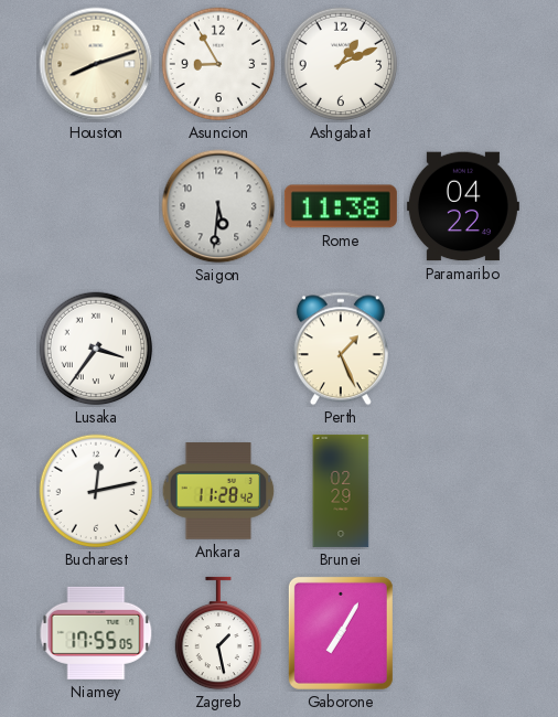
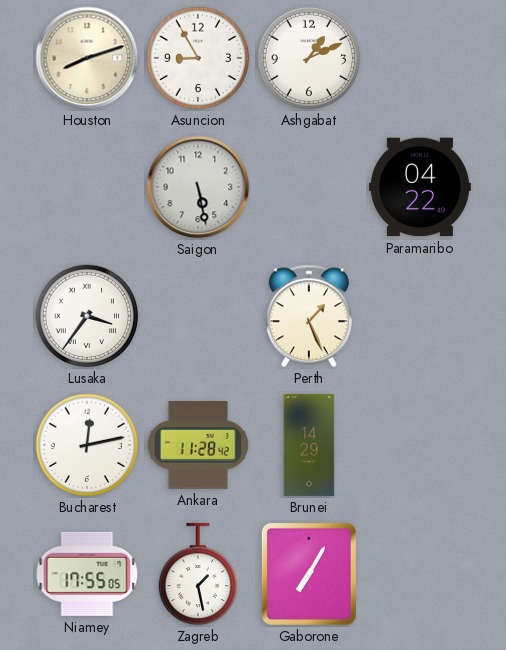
Saigon: 5:31 -> 5:28
Rome: 11:38 -> none
Brunei: 02:29 -> 14:29
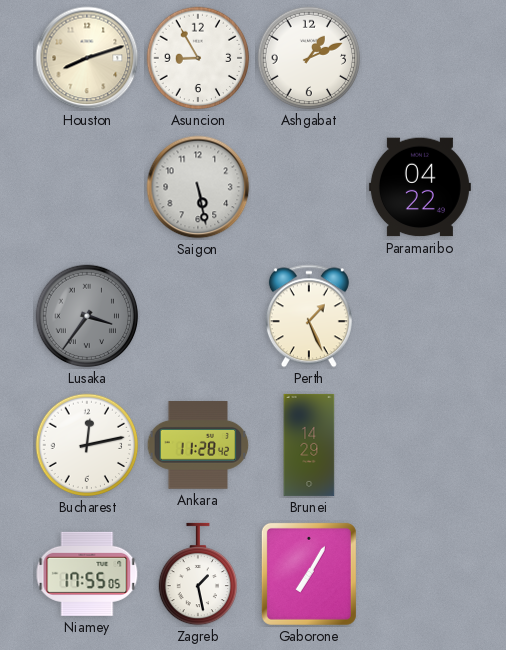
Lusaka dial: white -> grey
